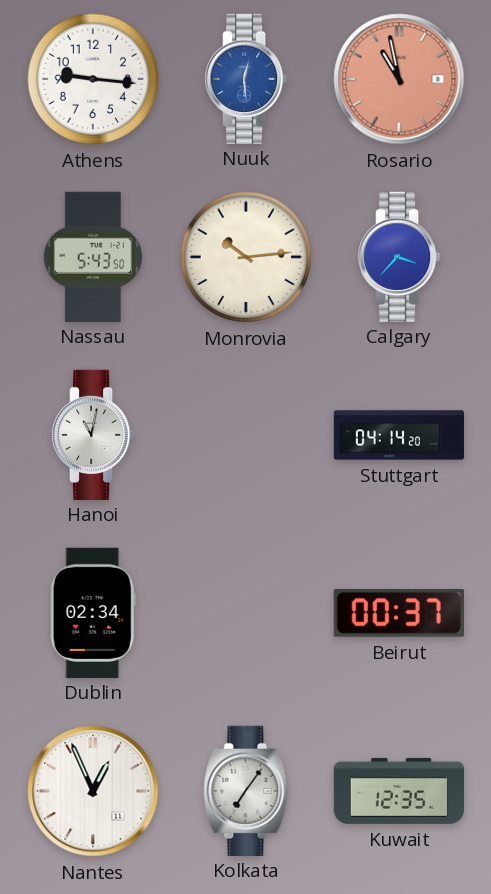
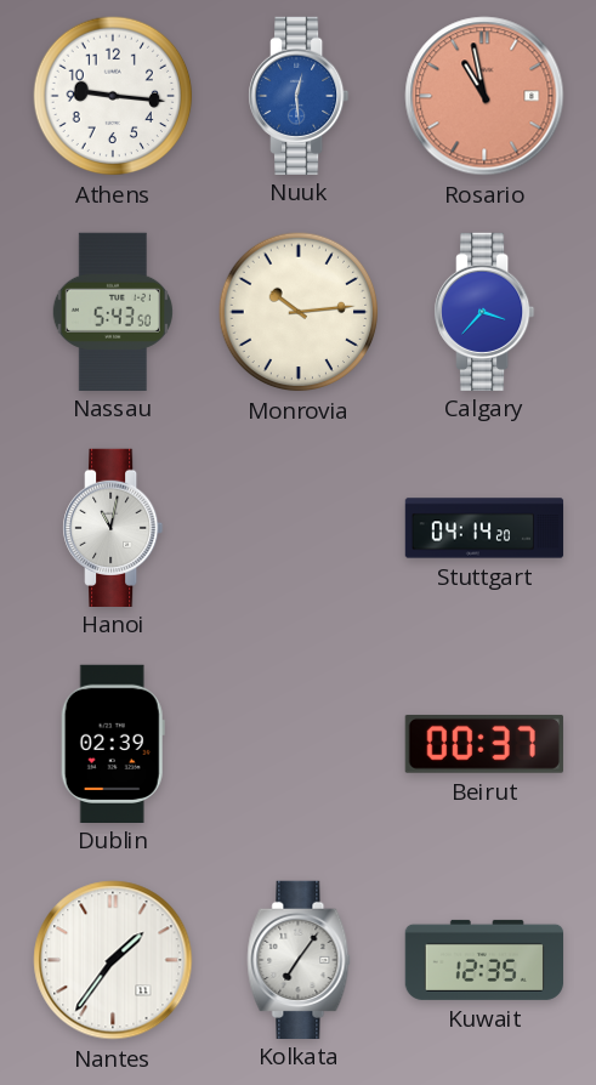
Dublin: 02:34 -> 02:39
Nantes: 12:56 -> 1:36
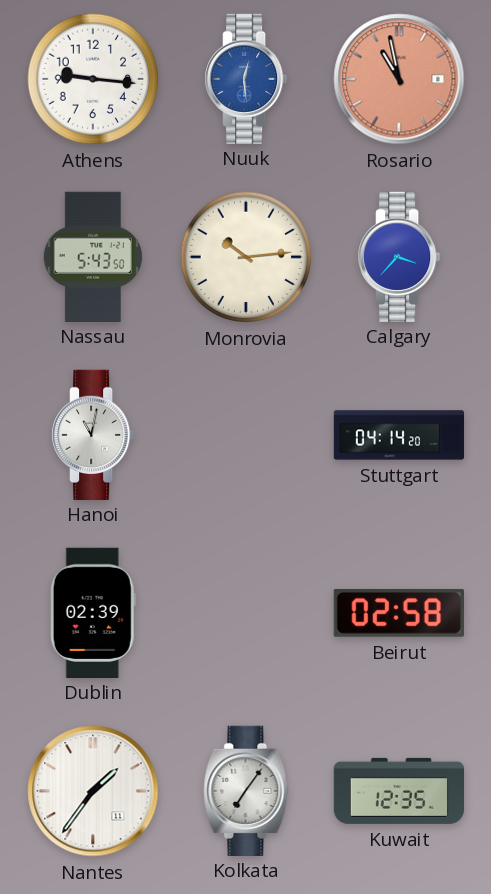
Beirut: 00:37 -> 02:58
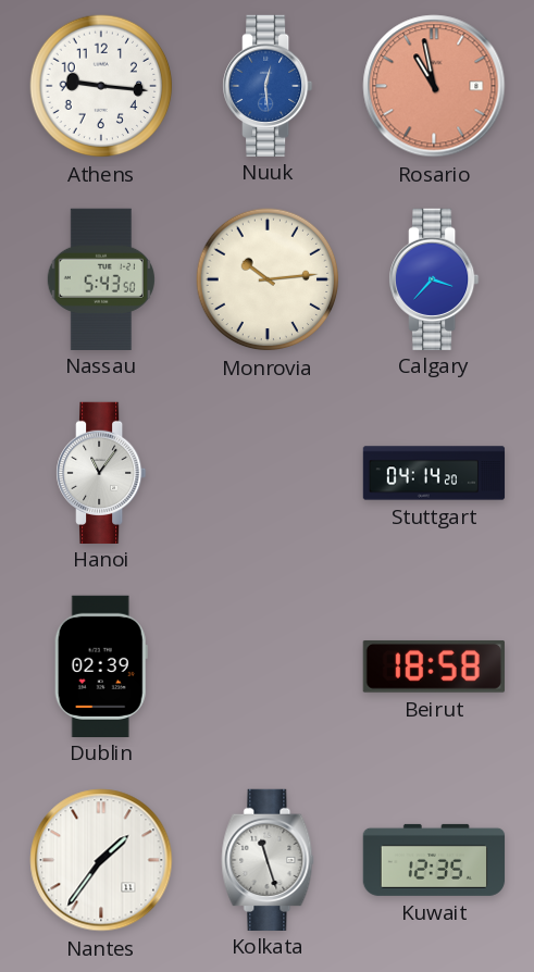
Hanoi: 11:02 -> 11:06
Beirut: 02:58 -> 18:58
Kolkata: 7:06 -> 11:27
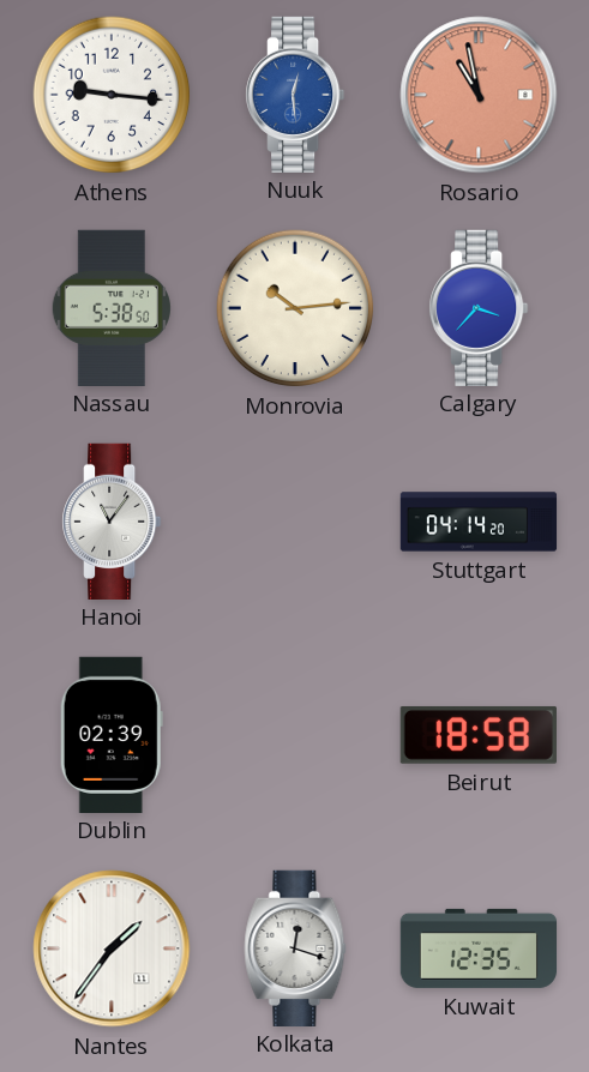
Nassau: 5:43 -> 5:38
Kolkata: 11:27 -> 12:18
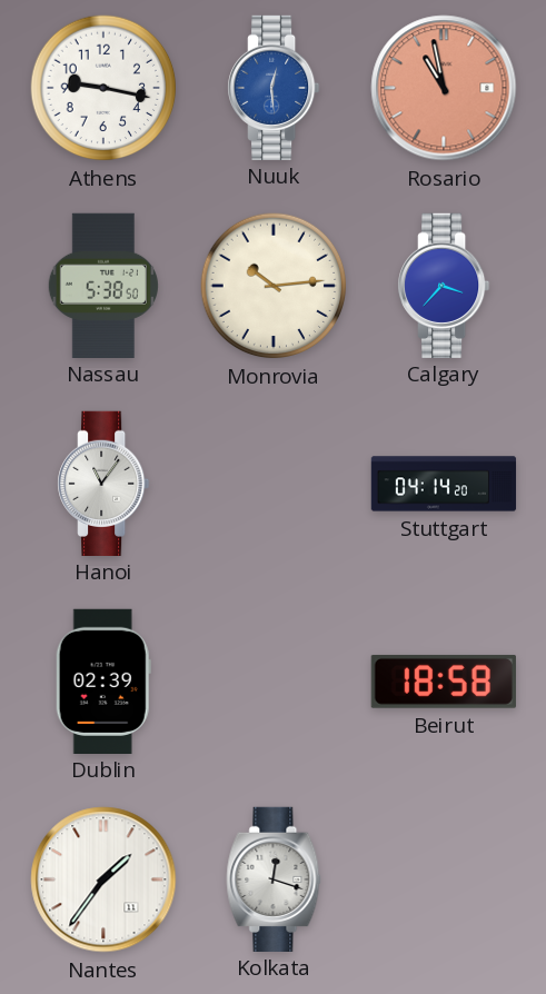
Athens: 9:16 -> 9:17
Kuwait: 12:35 -> none
